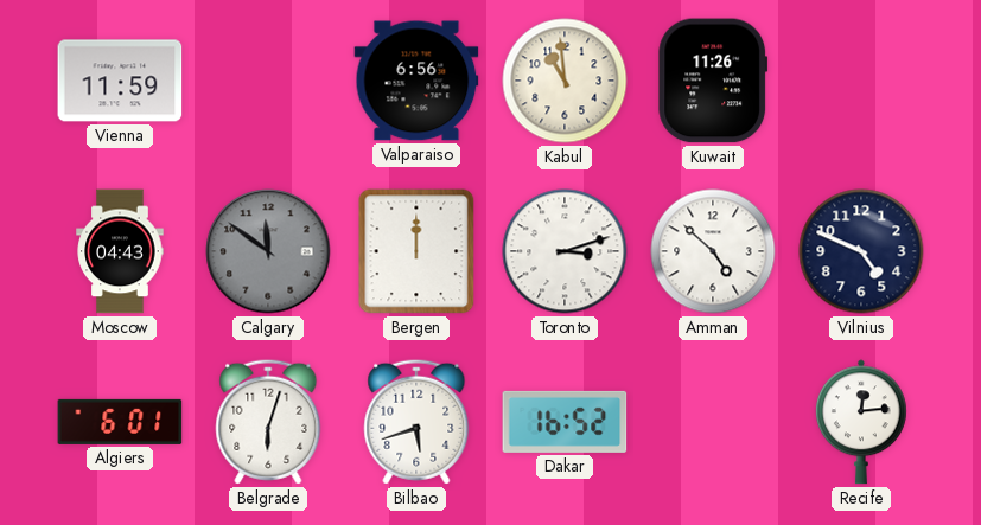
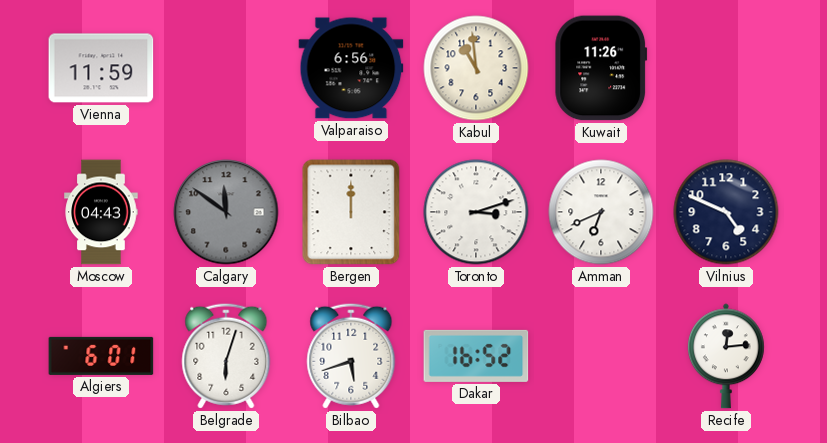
Amman: 4:52 -> 6:41
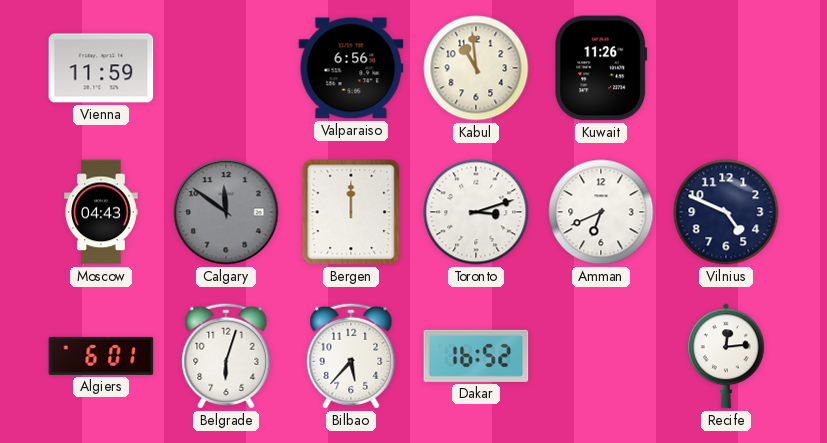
Bilbao: 5:42 -> 5:37
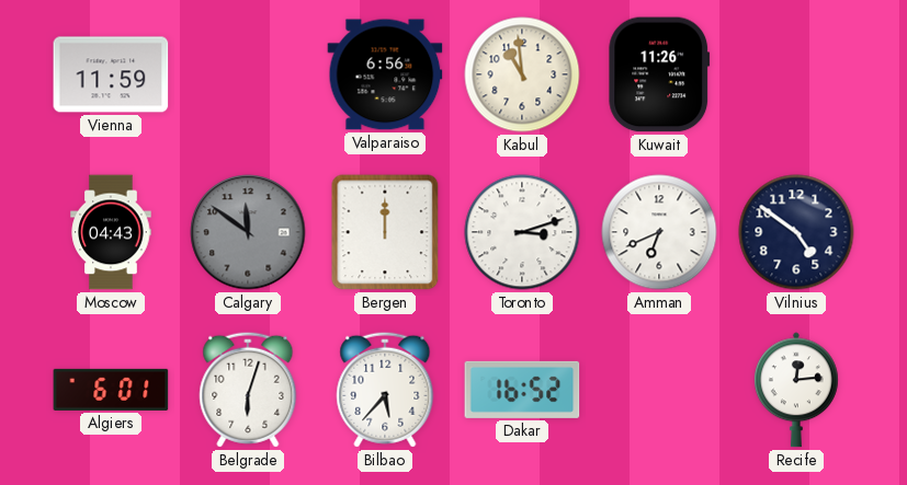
Vilnius: 4:49 -> 4:51
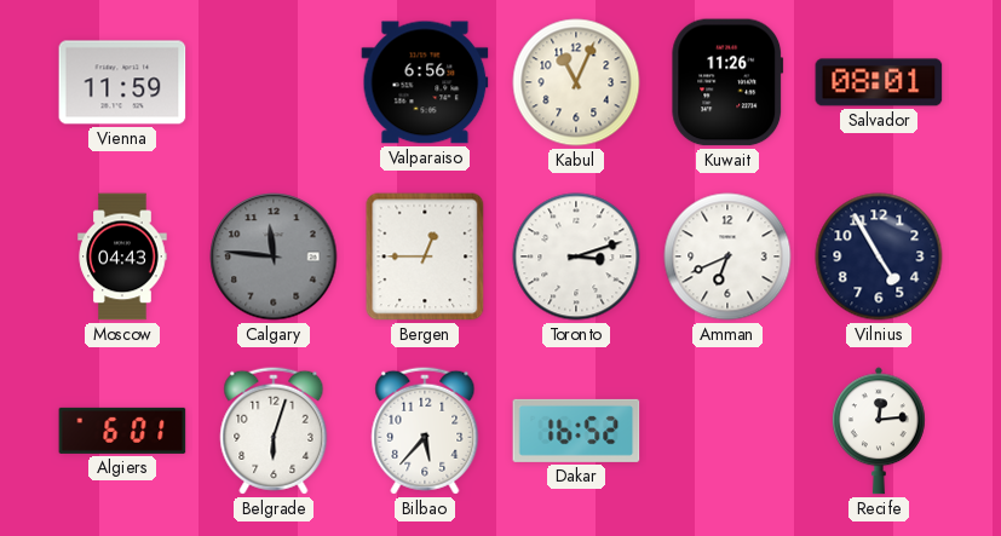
Kabul: 10:59 -> 11:04
Salvador: none -> 08:01
Calgary: 11:51 -> 11:46
Bergen: 12:00 -> 12:45
Vilnius: 4:51 -> 4:55
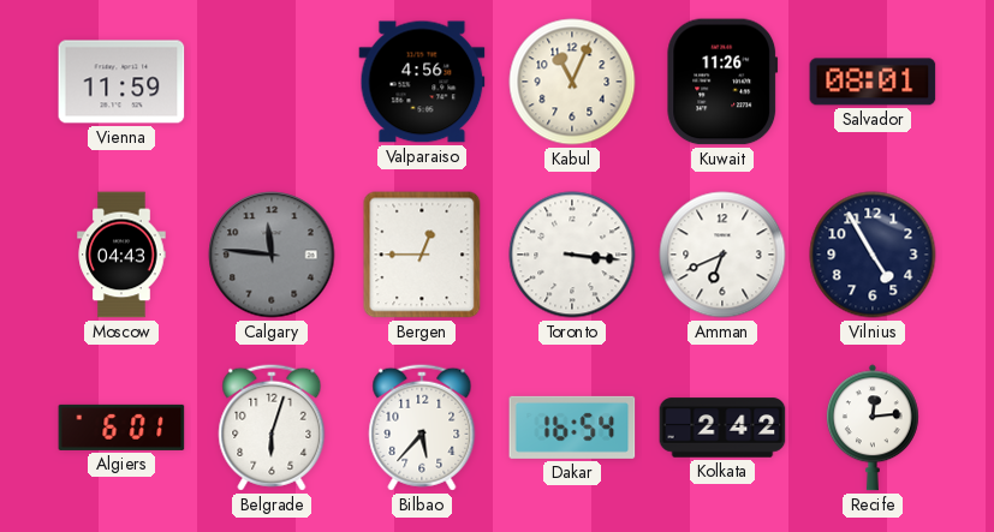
Valparaiso: 6:56 -> 4:56
Toronto: 3:12 -> 3:16
Dakar: 16:52 -> 16:54
Kolkata: none -> 2:42
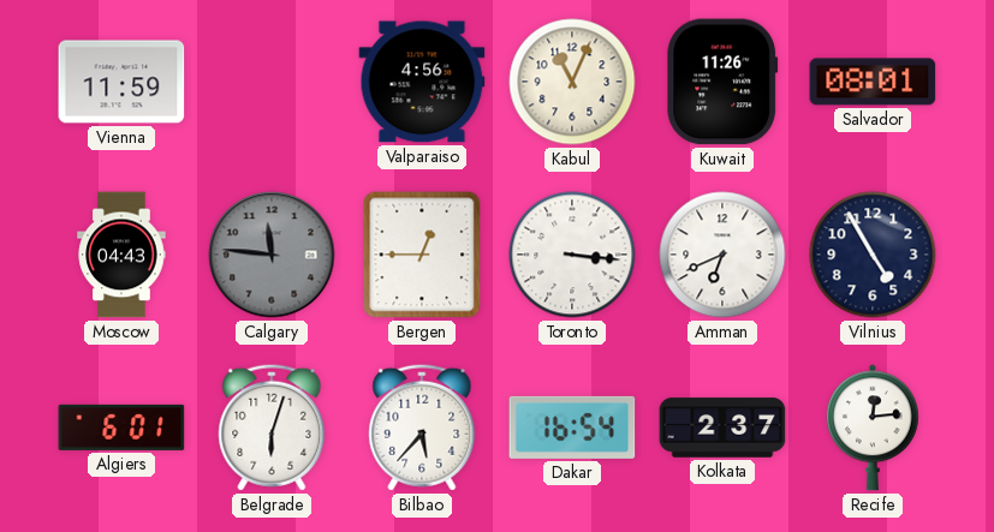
Kolkata: 2:42 -> 2:37
